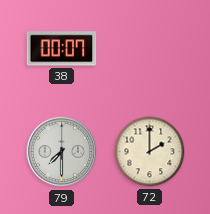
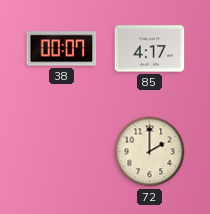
85: none -> 4:17
79: 7:30 -> none
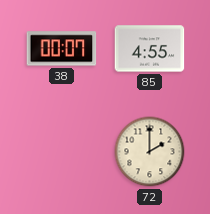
85: 4:17 -> 4:55
